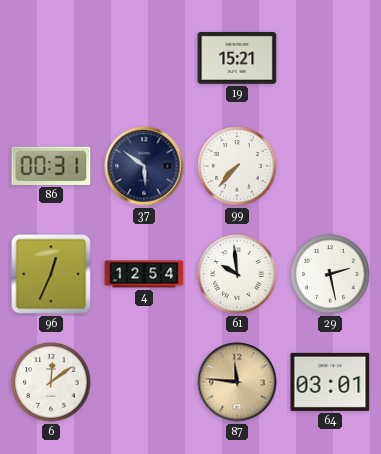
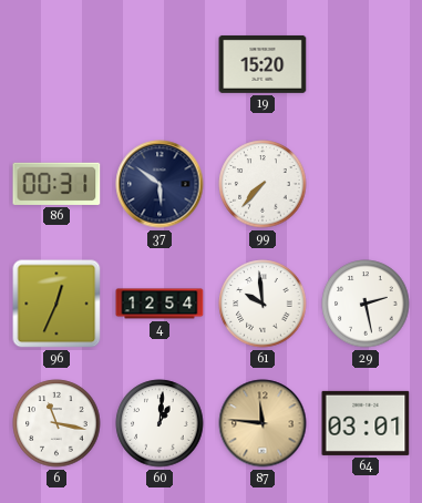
19: 15:21 -> 15:20
6: 12:09 -> 11:17
60: none -> 1:01
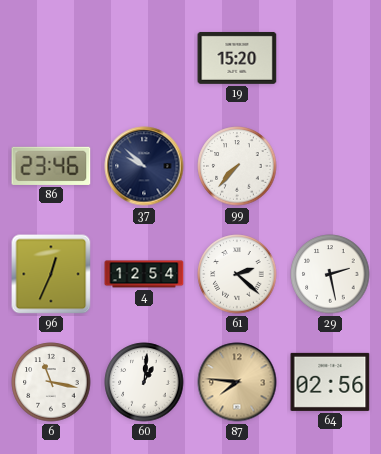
86: 00:31 -> 23:46
37: 5:51 -> 9:52
61: 9:59 -> 2:22
87: 11:46 -> 7:46
64: 03:01 -> 02:56
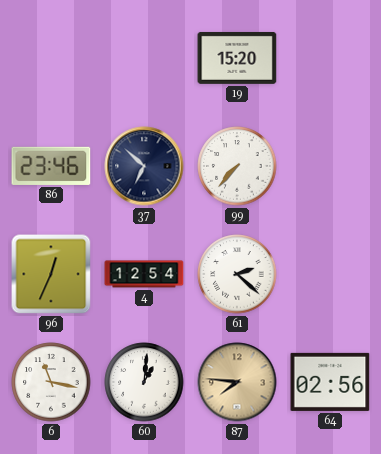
37: 9:52 -> 6:52
29: 2:28 -> none
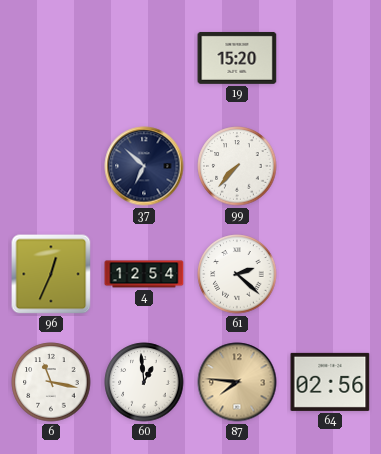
86: 23:46 -> none
60: 1:01 -> 12:59
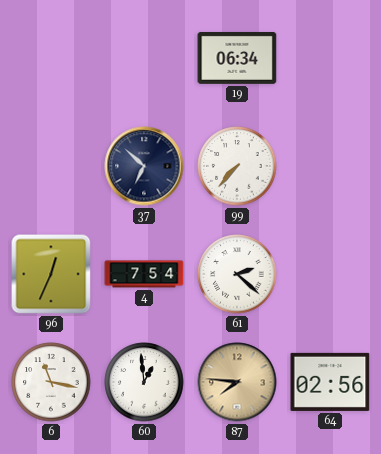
19: 15:20 -> 06:34
4: 12:54 -> 7:54
